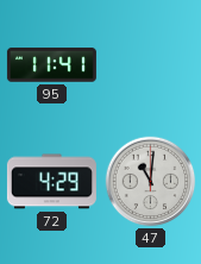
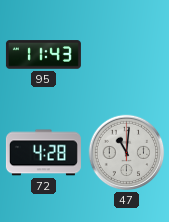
95: 11:41 -> 11:43
72: 4:29 -> 4:28
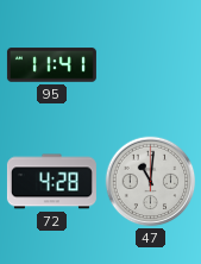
95: 11:43 -> 11:41
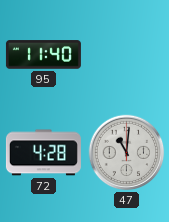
95: 11:41 -> 11:40
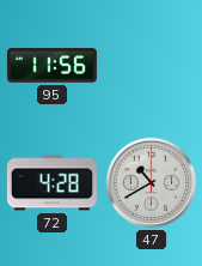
95: 11:40 -> 11:56
47: 11:01 -> 10:40
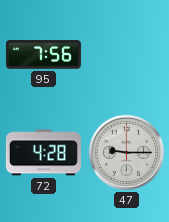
95: 11:56 -> 7:56
47: 10:40 -> 9:15
